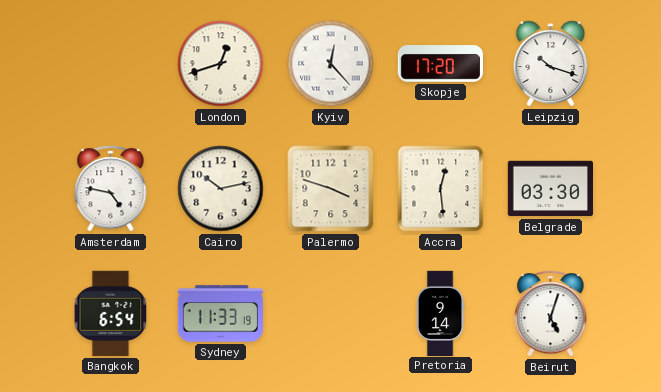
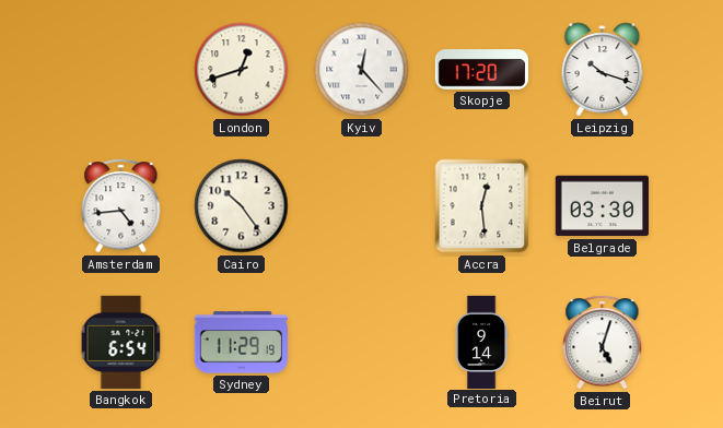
Amsterdam: 4:47 -> 4:44
Cairo: 10:13 -> 10:24
Palermo: 3:48 -> none
Sydney: 11:33 -> 11:29
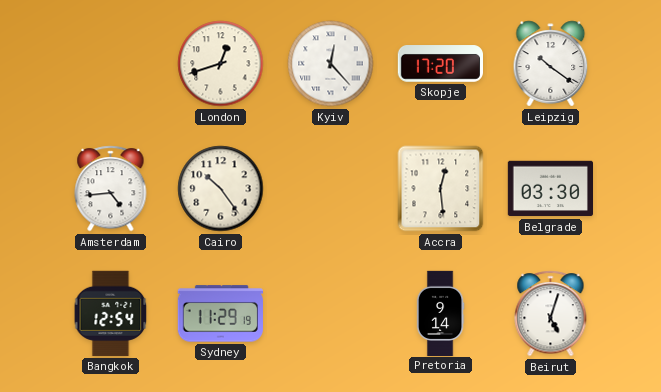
Leipzig: 10:18 -> 10:21
Bangkok: 6:54 -> 12:54
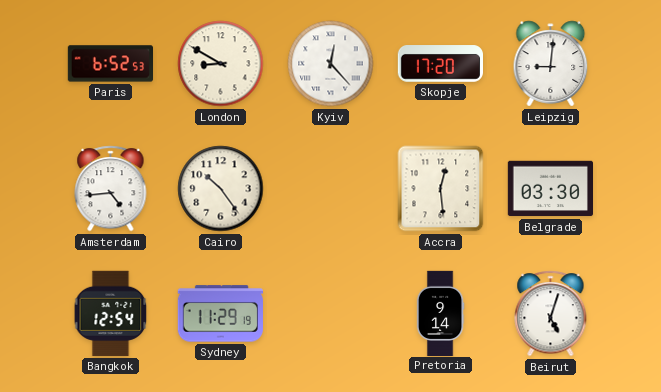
Paris: none -> 6:52
London: 12:42 -> 8:50
Leipzig: 10:21 -> 9:01
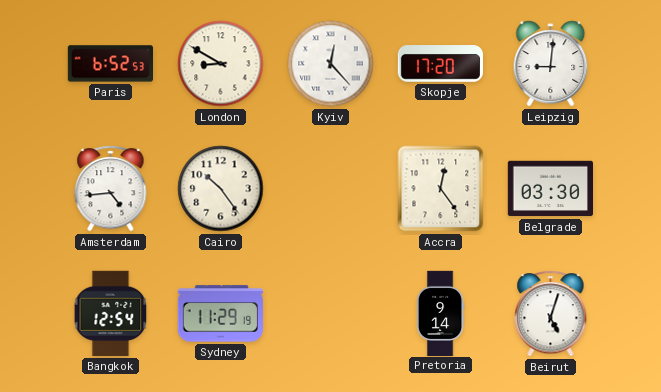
Accra: 12:29 -> 12:24
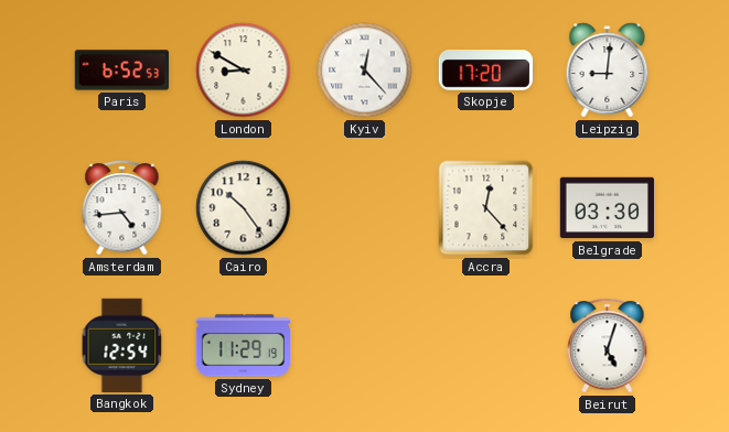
Accra: 12:24 -> 12:23
Pretoria: 9:14 -> none
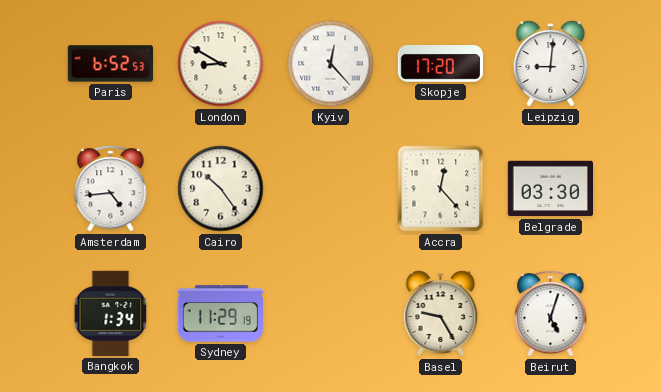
Bangkok: 12:54 -> 1:34
Basel: none -> 9:25
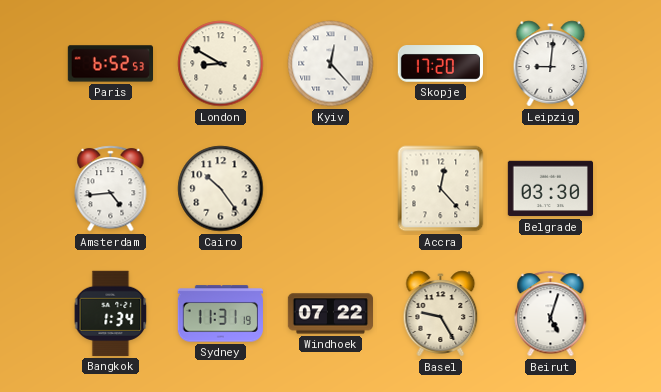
Sydney: 11:29 -> 11:31
Windhoek: none -> 07:22
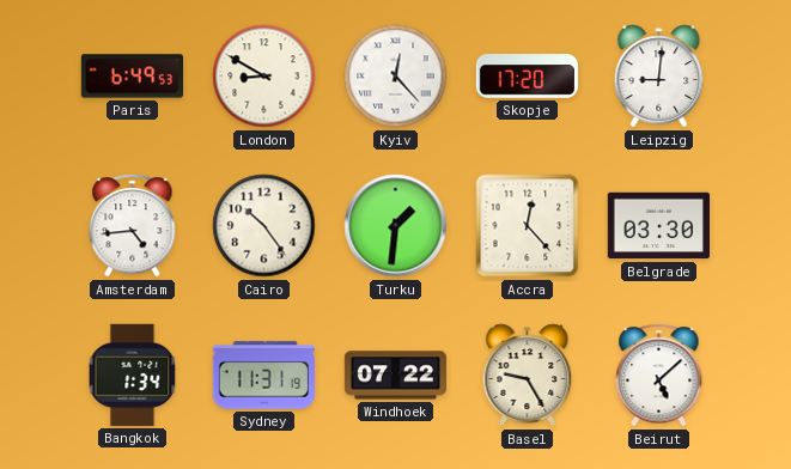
Paris: 6:52 -> 6:49
Turku: none -> 1:31
Beirut: 5:03 -> 5:08
